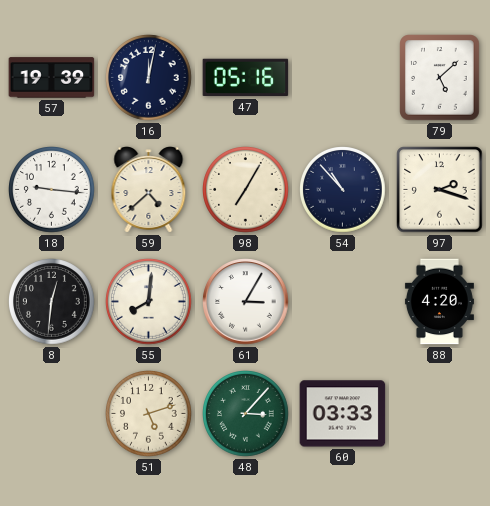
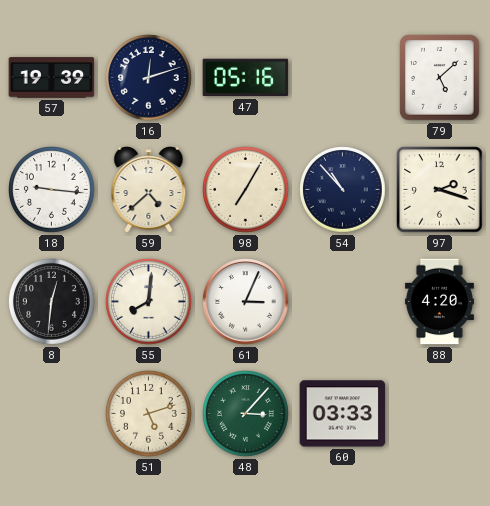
16: 12:02 -> 12:12
61: 3:05 -> 3:04
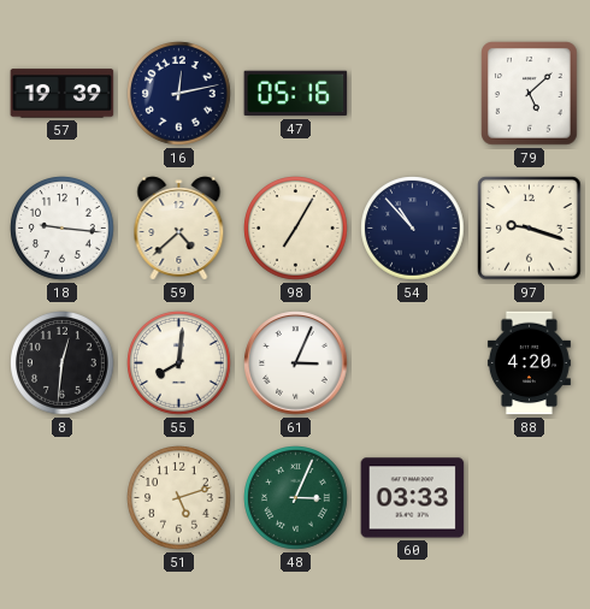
16: 12:12 -> 12:13
97: 2:18 -> 9:18
48: 3:07 -> 3:04
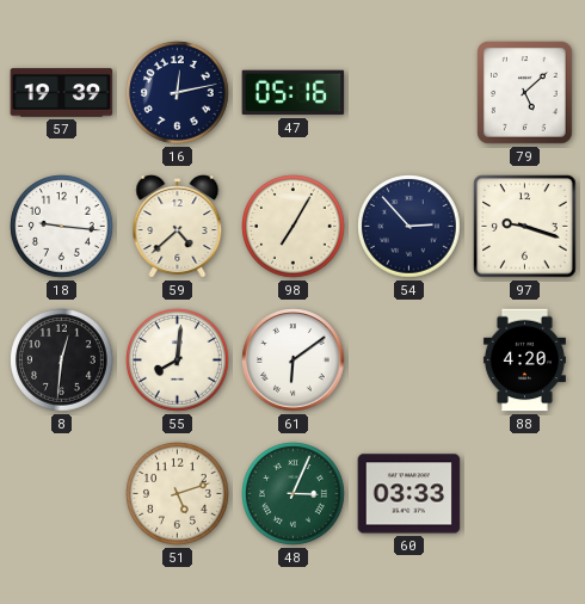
54: 10:53 -> 2:53
61: 3:04 -> 6:09
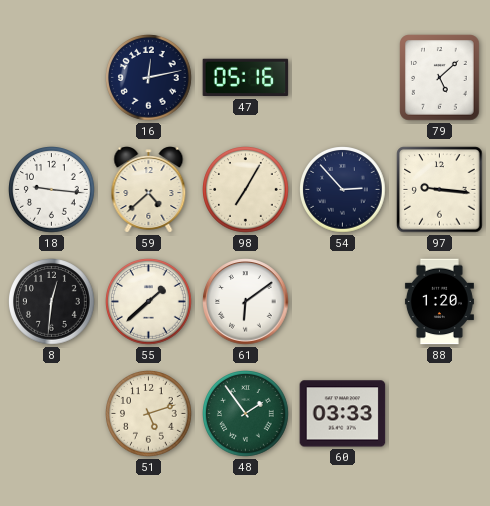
57: 19:39 -> none
97: 9:18 -> 9:16
55: 8:01 -> 1:38
88: 4:20 -> 1:20
48: 3:04 -> 1:54
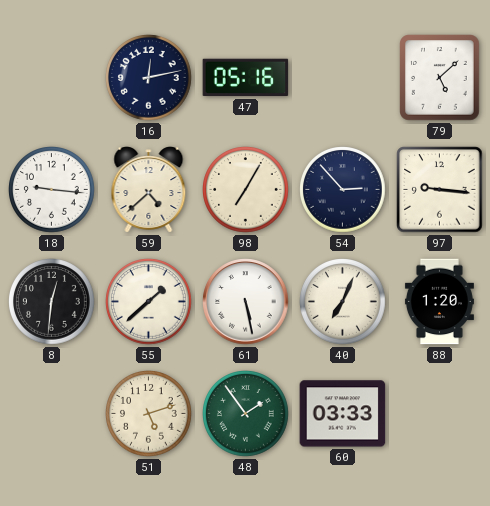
61: 6:09 -> 5:28
40: none -> 7:04
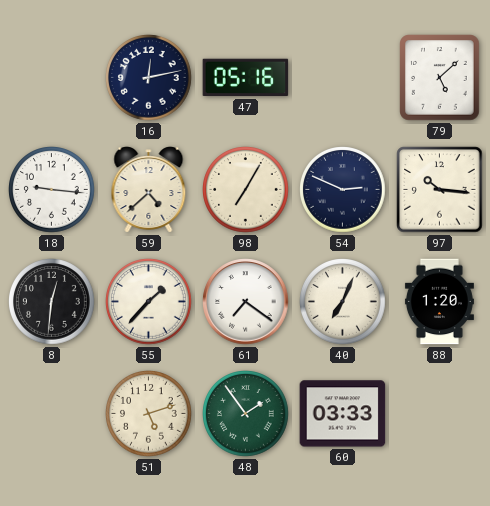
54: 2:53 -> 2:49
97: 9:16 -> 10:16
55: 1:38 -> 1:37
61: 5:28 -> 7:21
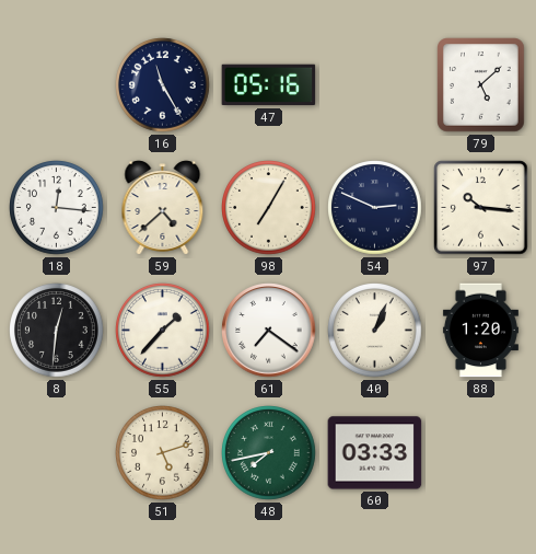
16: 12:13 -> 11:25
18: 9:16 -> 12:16
40: 7:04 -> 1:04
48: 1:54 -> 7:43
